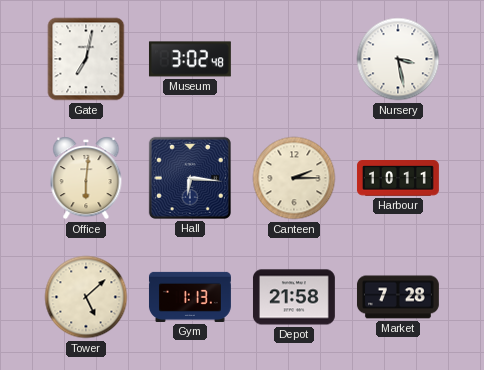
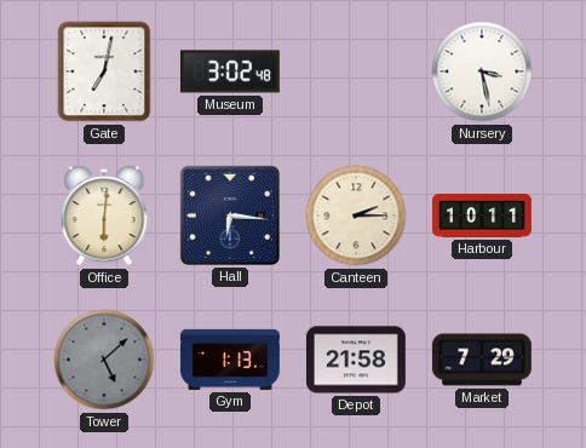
Tower dial: cream -> grey
Market: 7:28 -> 7:29
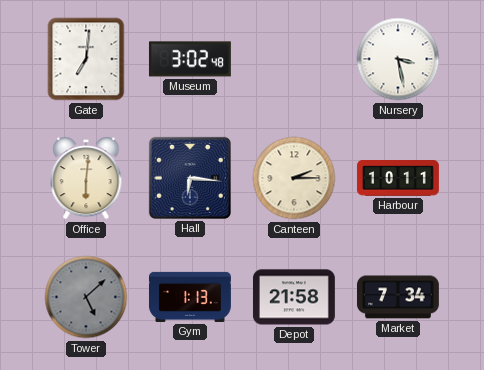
Gate: 7:02 -> 7:01
Market: 7:29 -> 7:34
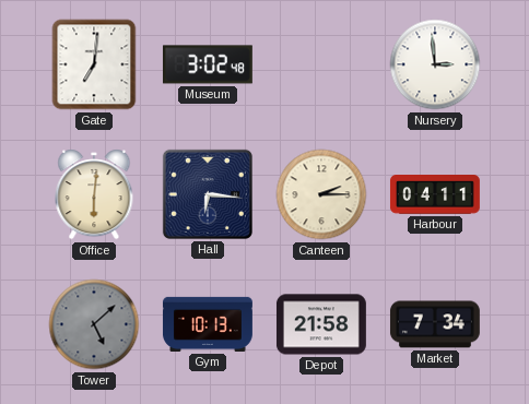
Nursery: 3:28 -> 2:59
Harbour: 10:11 -> 04:11
Gym: 1:13 -> 10:13
